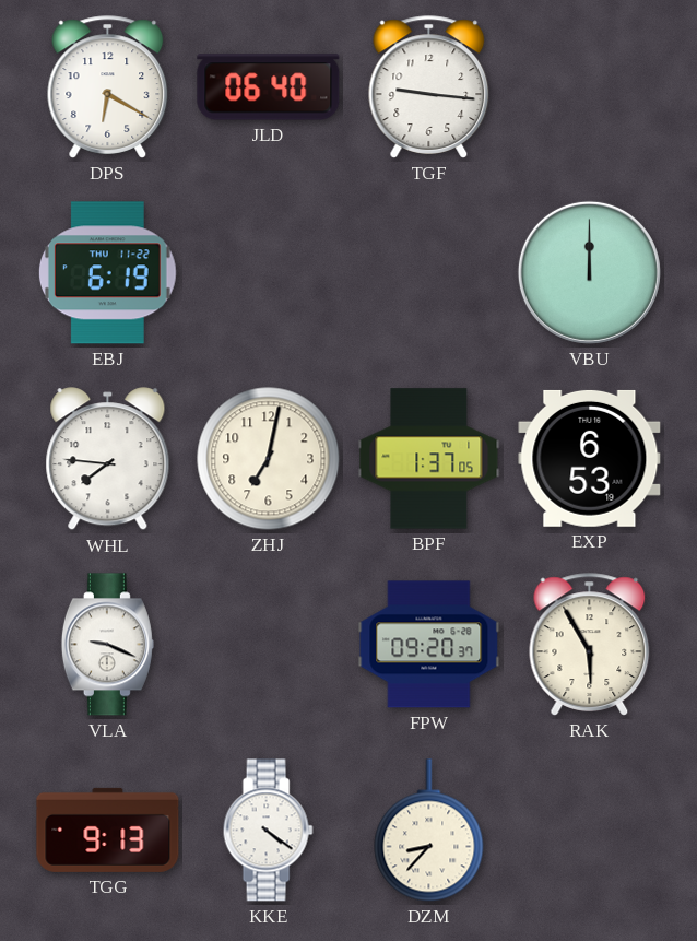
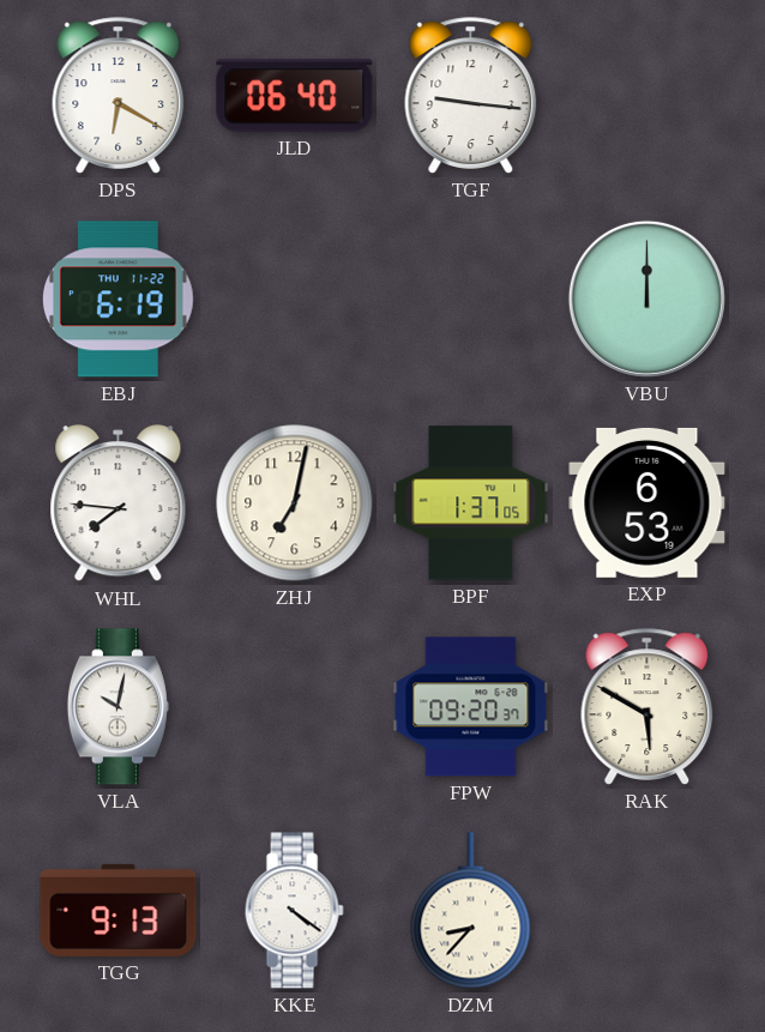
VLA: 9:19 -> 10:02
RAK: 5:55 -> 5:50
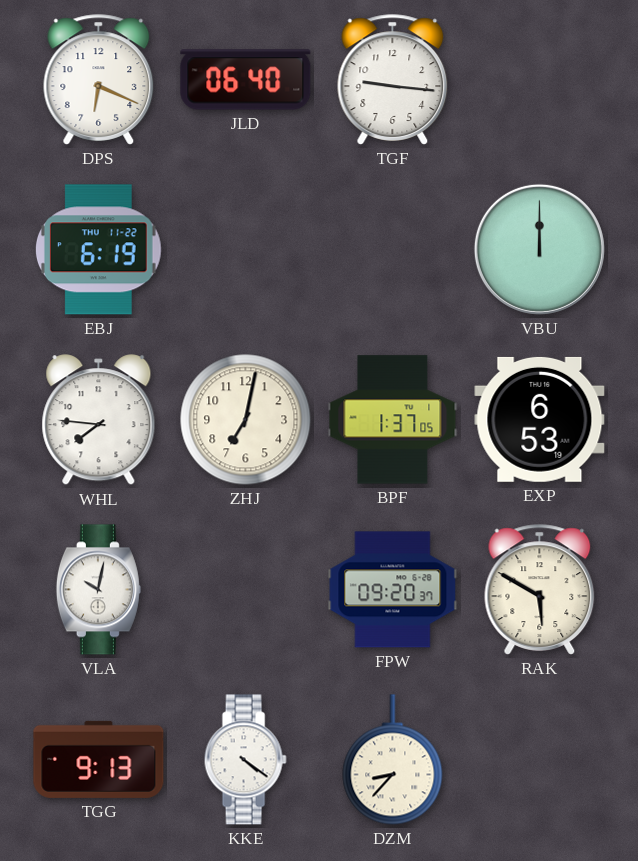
DPS: 6:20 -> 6:19
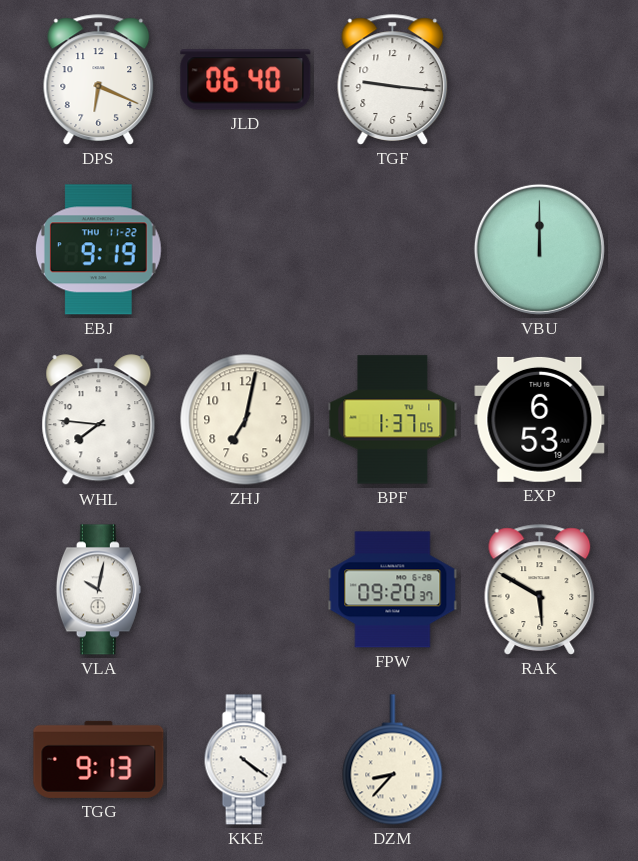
EBJ: 6:19 -> 9:19
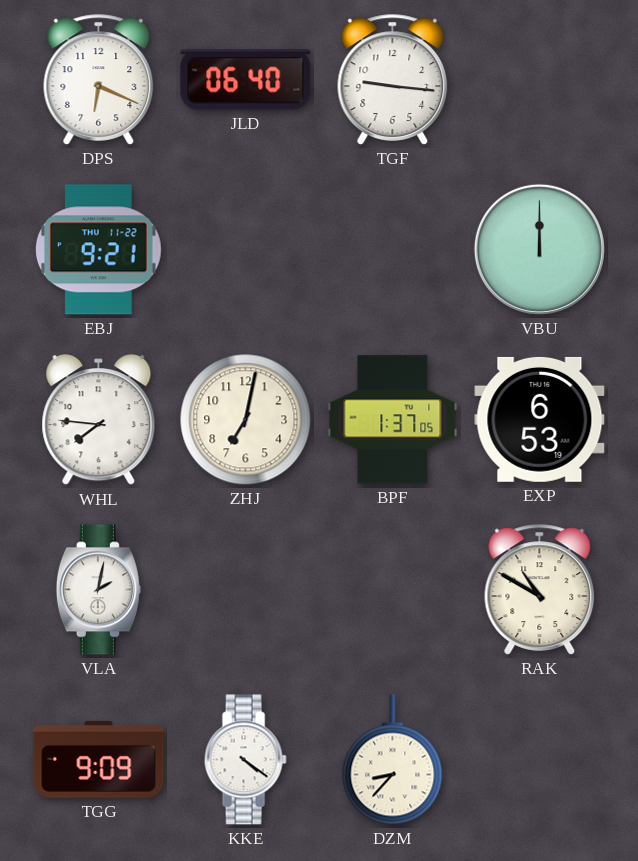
EBJ: 9:19 -> 9:21
VLA: 10:02 -> 2:02
FPW: 09:20 -> none
RAK: 5:50 -> 10:50
TGG: 9:13 -> 9:09
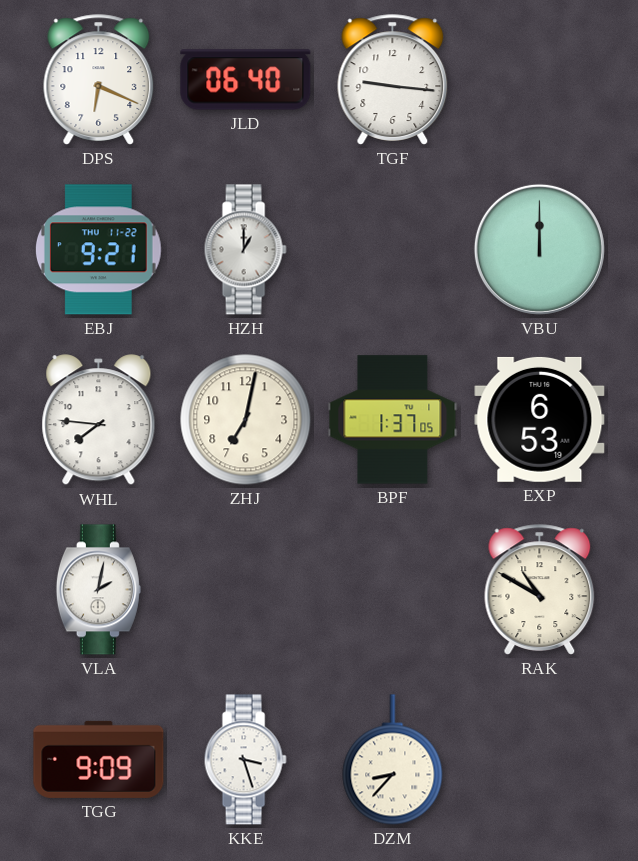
HZH: none -> 1:00
KKE: 4:21 -> 3:27
